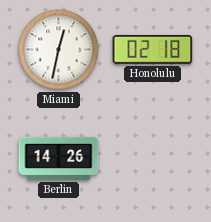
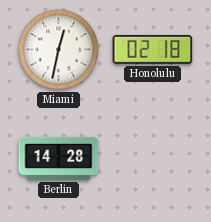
Berlin: 14:26 -> 14:28
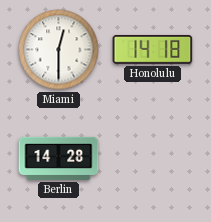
Miami: 12:32 -> 12:30
Honolulu: 02:18 -> 14:18
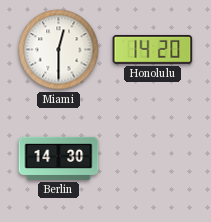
Honolulu: 14:18 -> 14:20
Berlin: 14:28 -> 14:30
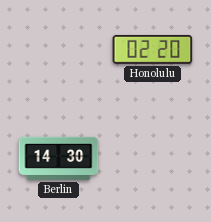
Miami: 12:30 -> none
Honolulu: 14:20 -> 02:20
